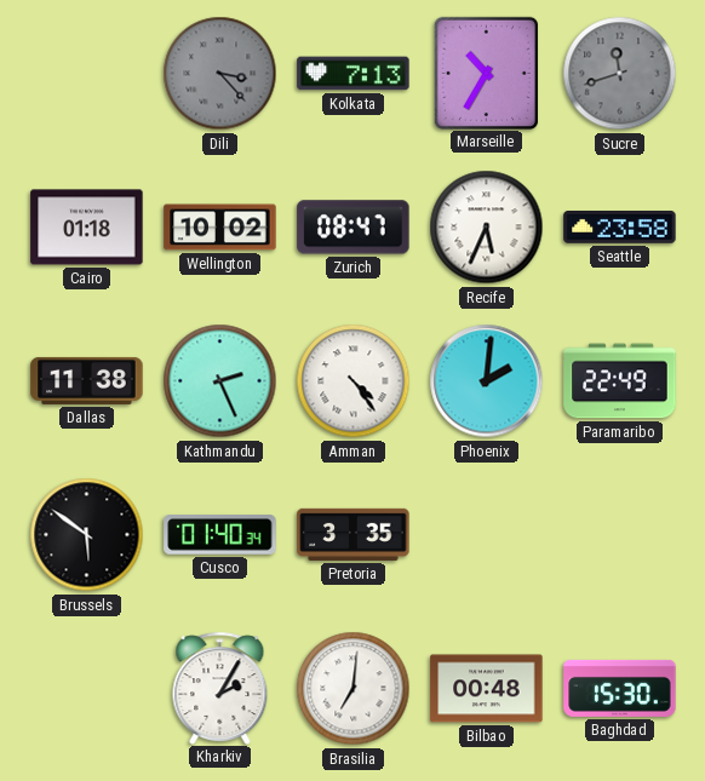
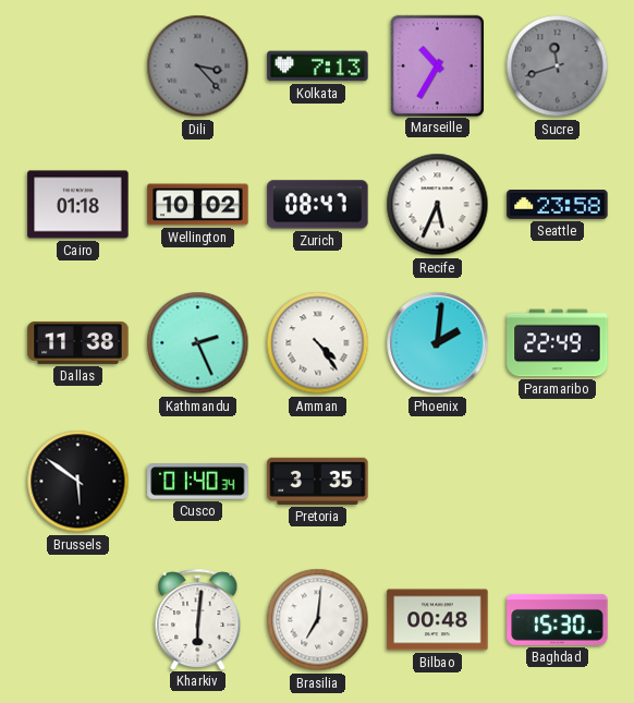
Kharkiv: 2:05 -> 6:01
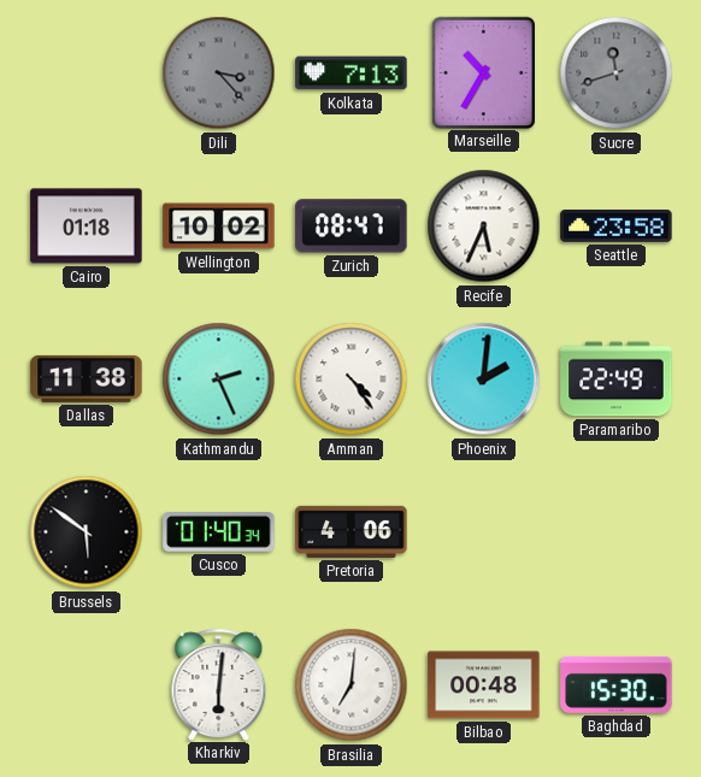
Pretoria: 3:35 -> 4:06
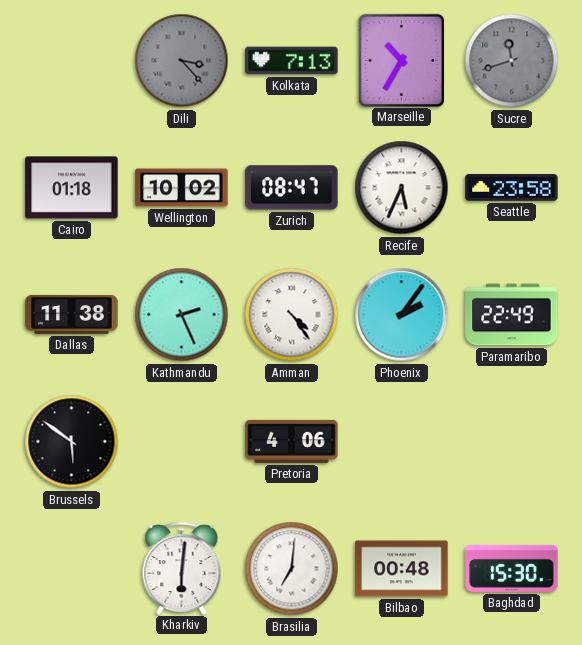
Phoenix: 2:01 -> 2:06
Cusco: 01:40 -> none
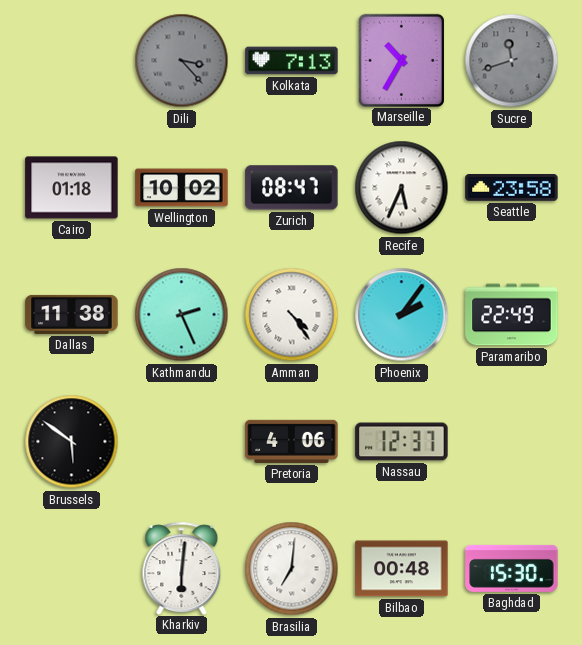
Nassau: none -> 12:37
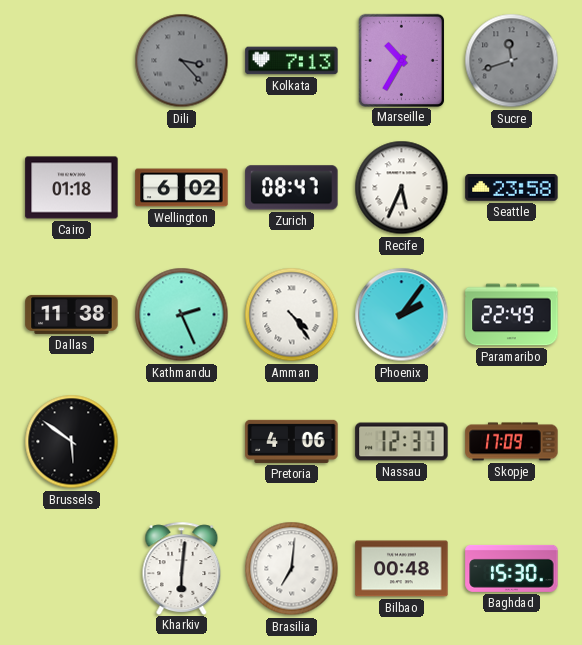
Wellington: 10:02 -> 6:02
Skopje: none -> 17:09
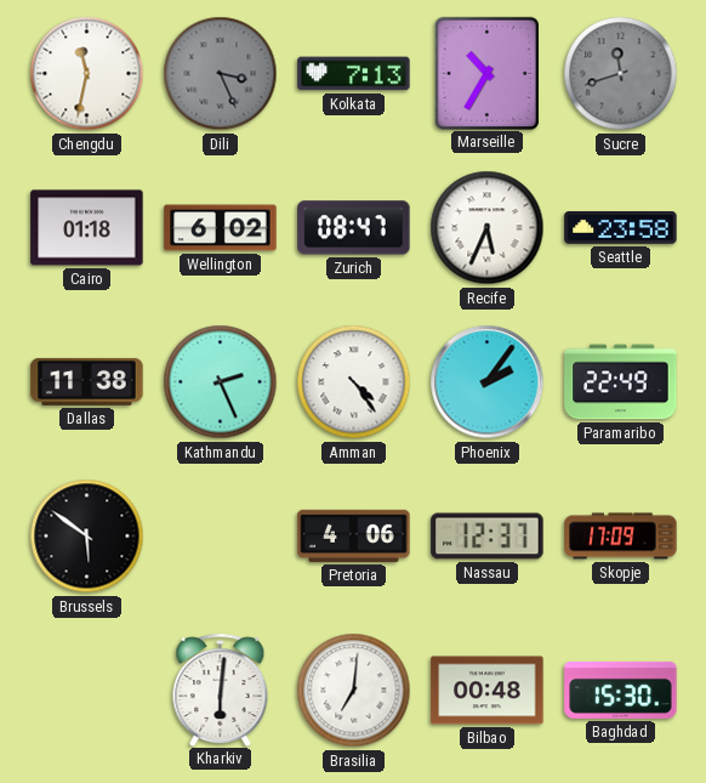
Chengdu: none -> 11:32
Dili: 3:23 -> 3:26
